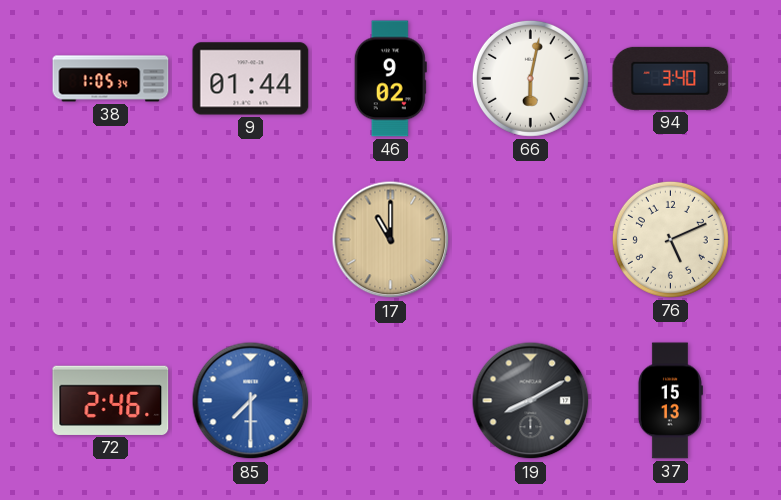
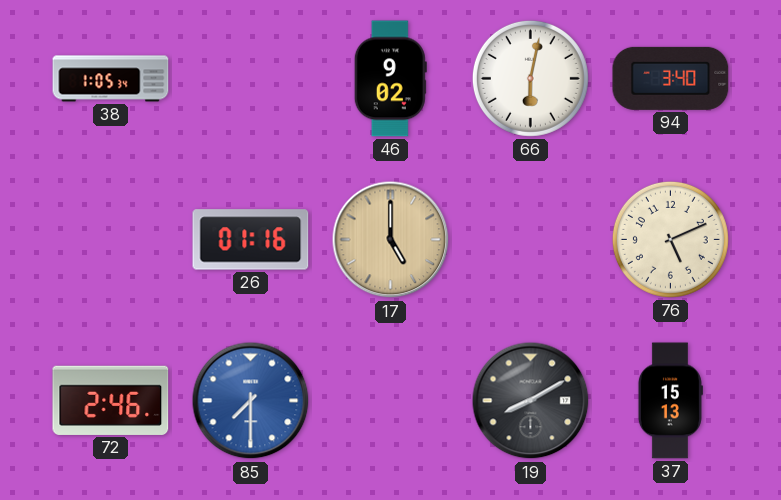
9: 01:44 -> none
26: none -> 01:16
17: 11:00 -> 5:00
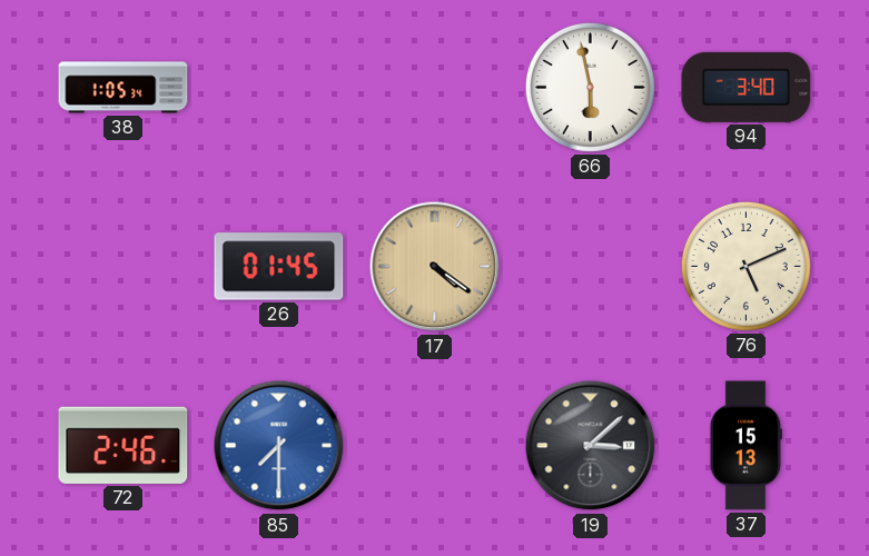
46: 9:02 -> none
66: 6:02 -> 5:58
26: 01:16 -> 01:45
17: 5:00 -> 4:21
19: 8:10 -> 3:08
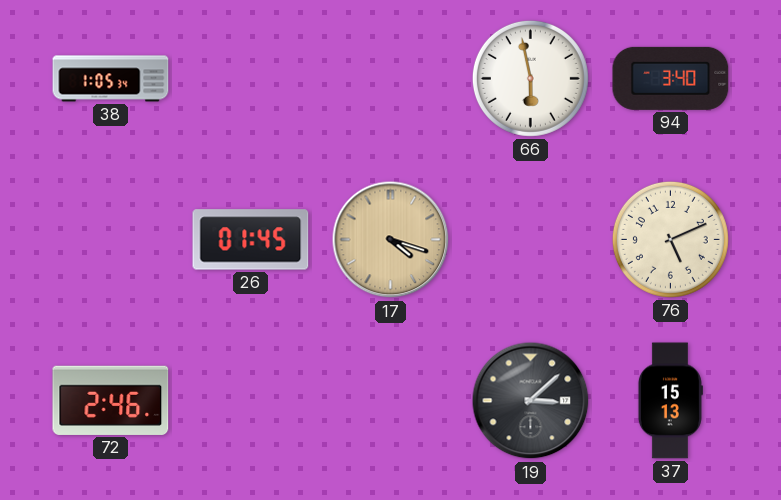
17: 4:21 -> 4:18
85: 7:30 -> none
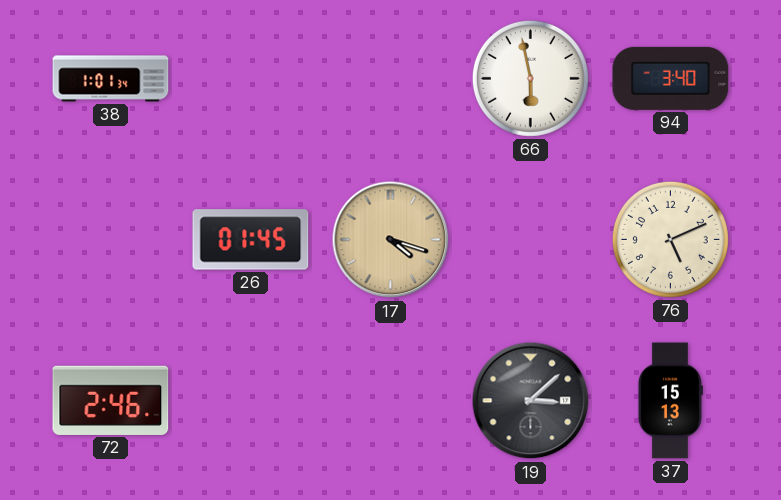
38: 1:05 -> 1:01
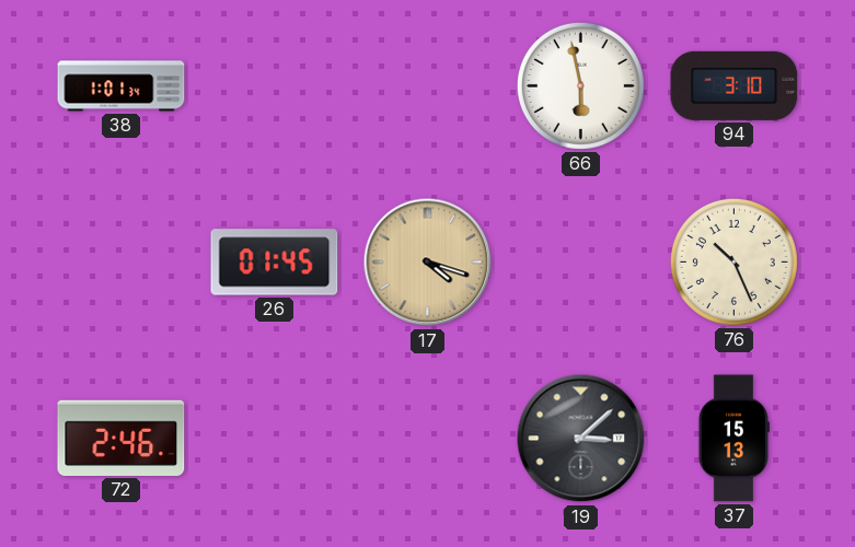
94: 3:40 -> 3:10
76: 5:11 -> 10:26
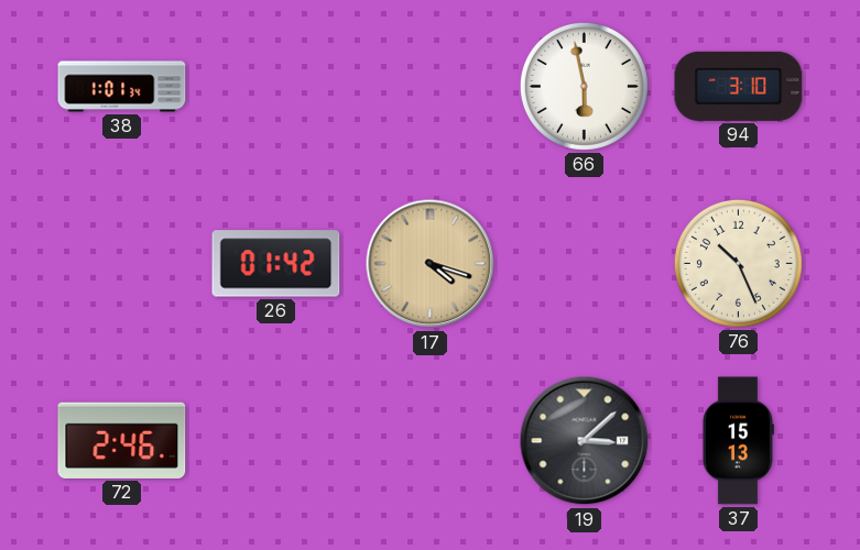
26: 01:45 -> 01:42
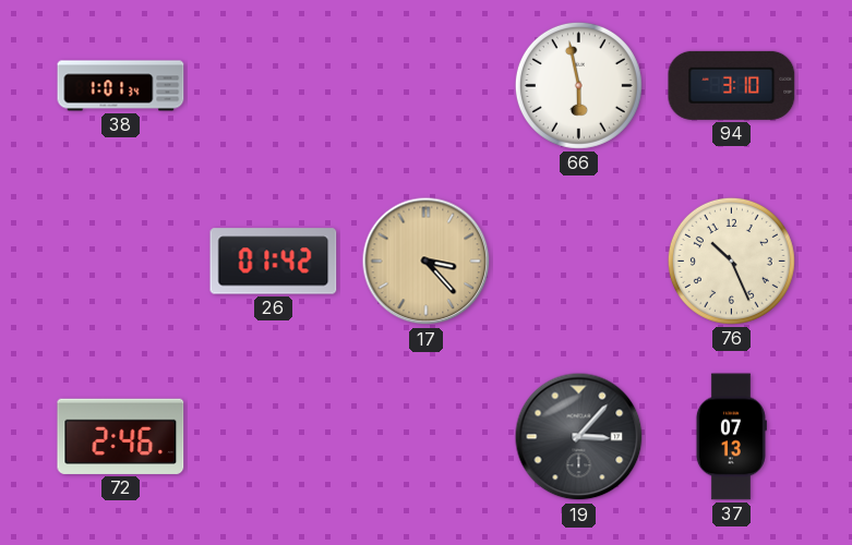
17: 4:18 -> 3:23
19: 3:08 -> 3:07
37: 15:13 -> 07:13
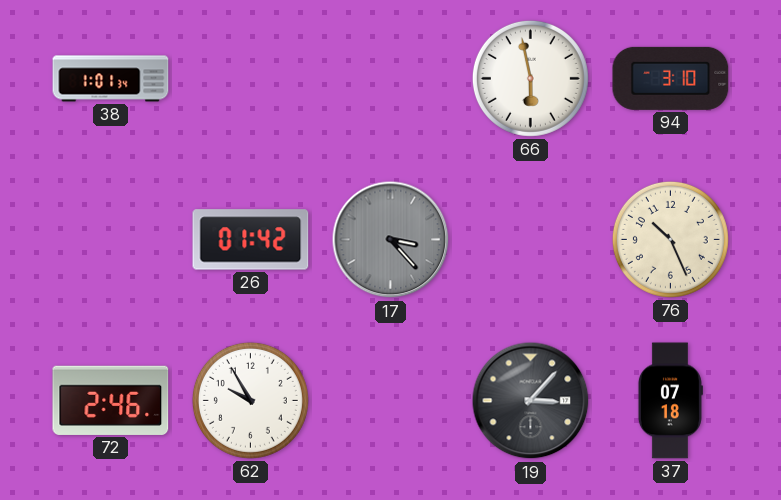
17 dial: champagne -> grey
62: none -> 9:55
37: 07:13 -> 07:18
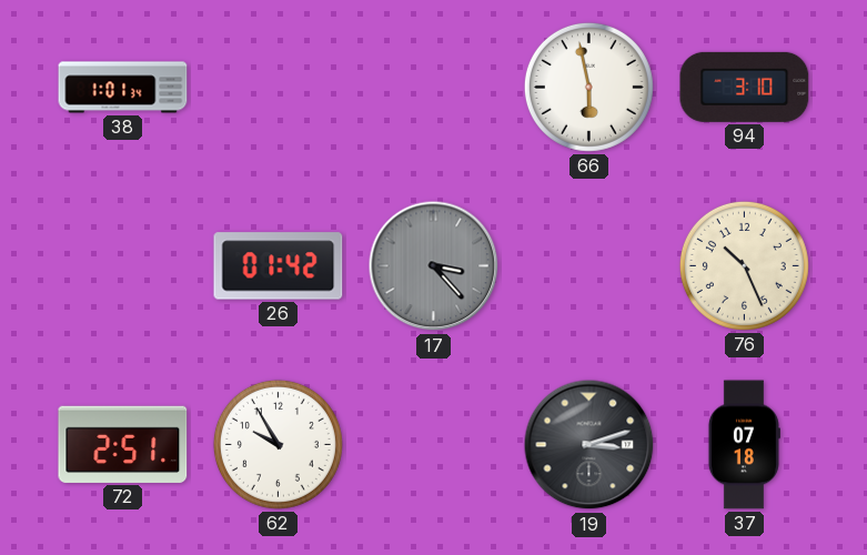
72: 2:46 -> 2:51
19: 3:07 -> 3:12
